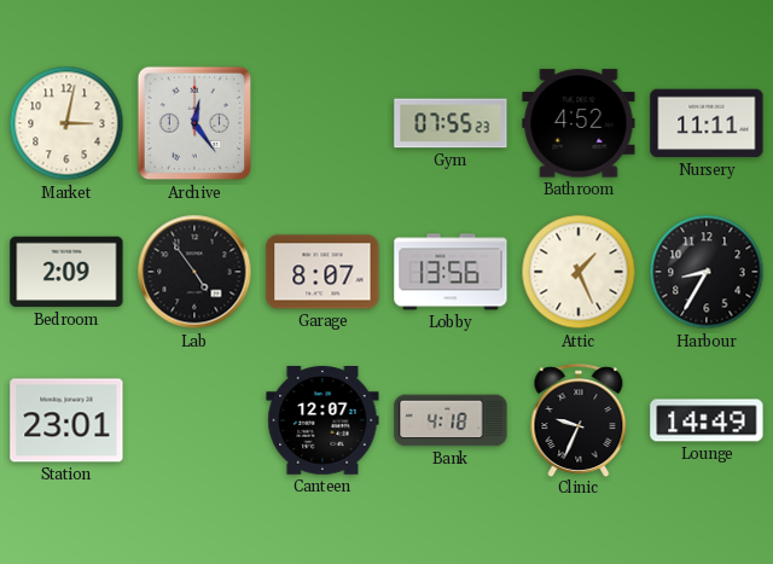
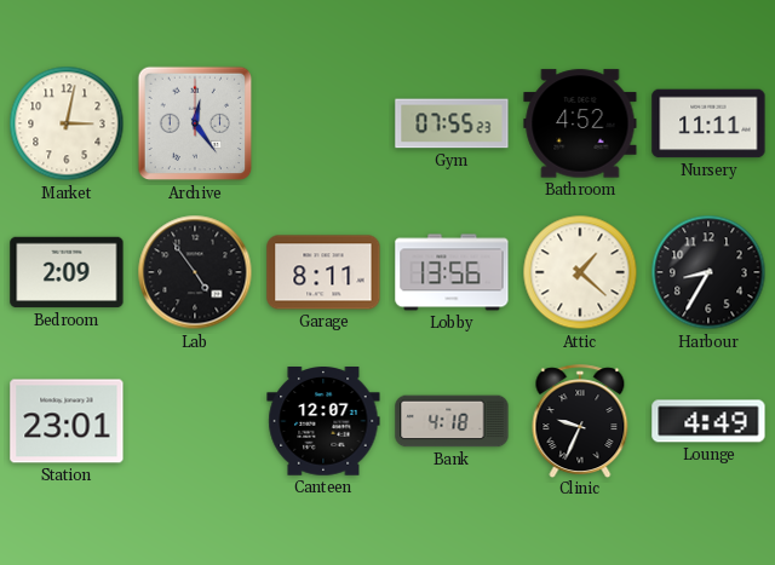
Garage: 8:07 -> 8:11
Attic: 1:26 -> 1:22
Lounge: 14:49 -> 4:49
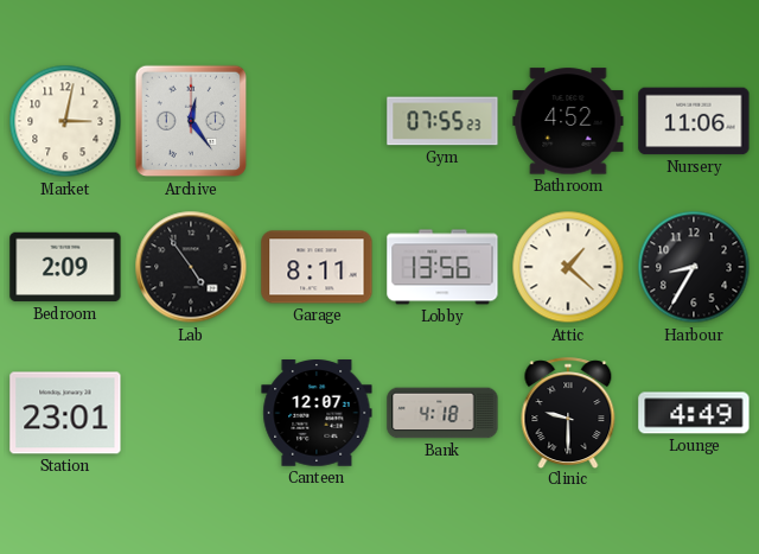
Nursery: 11:11 -> 11:06
Clinic: 9:34 -> 9:30
